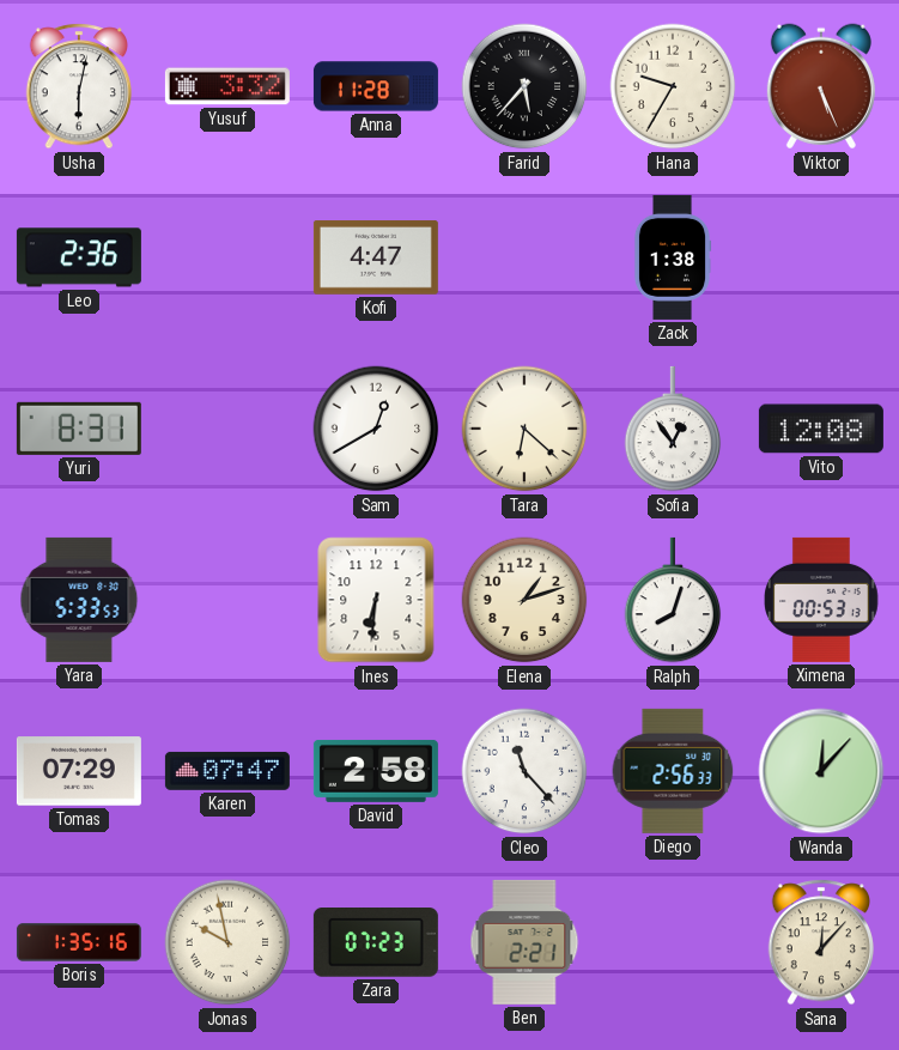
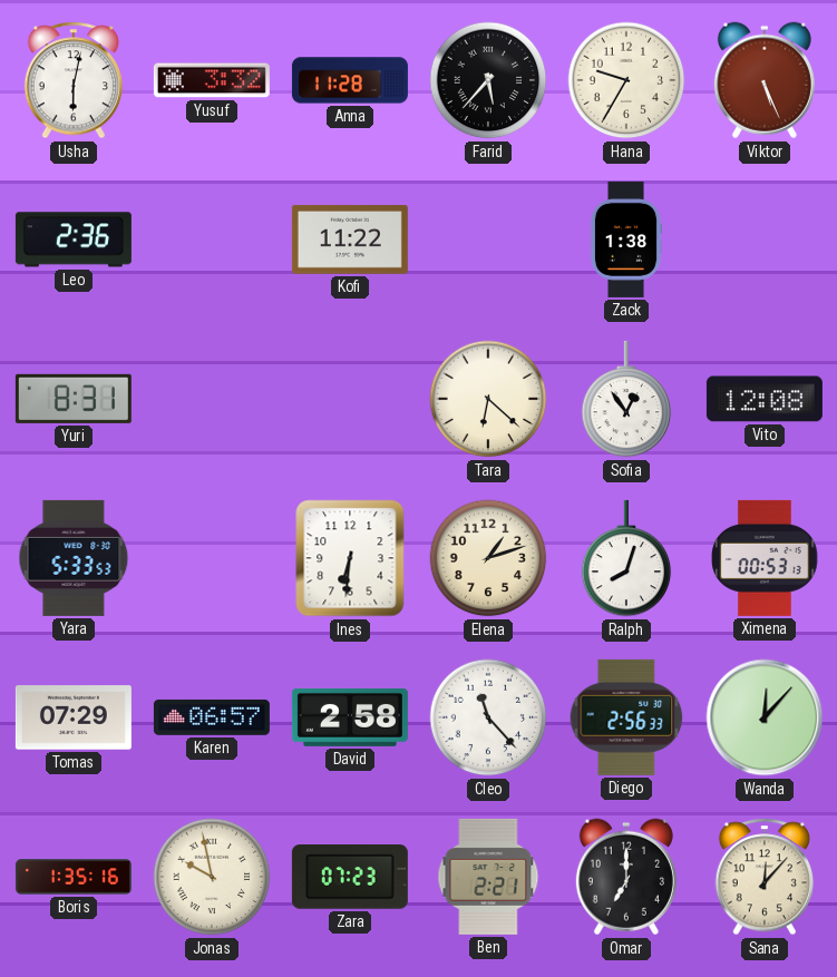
Kofi: 4:47 -> 11:22
Sam: 12:40 -> none
Karen: 07:47 -> 06:57
Omar: none -> 7:00
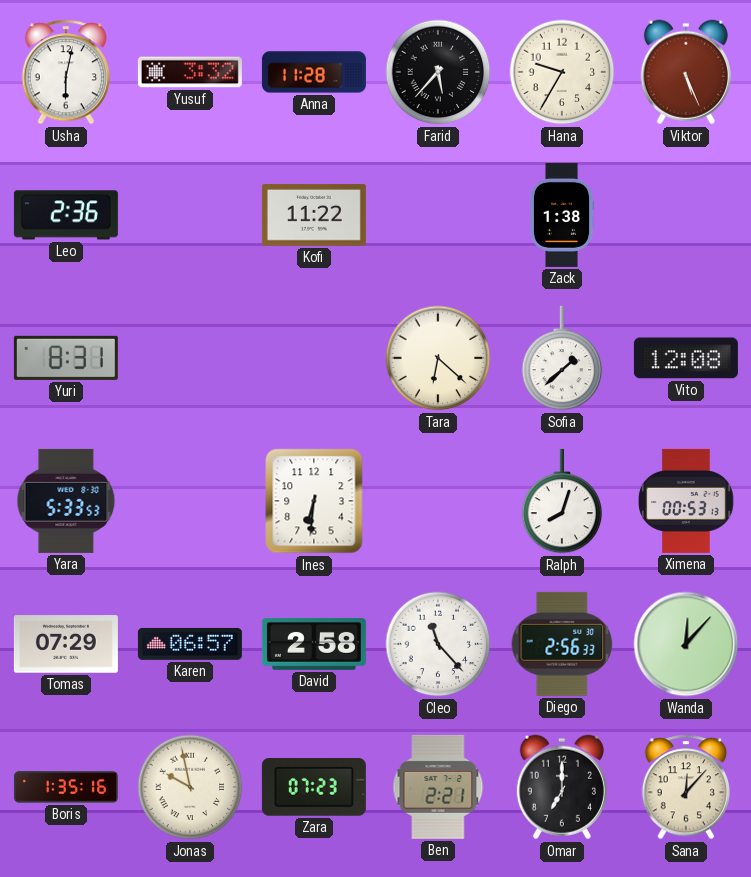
Sofia: 12:54 -> 1:38
Elena: 1:12 -> none
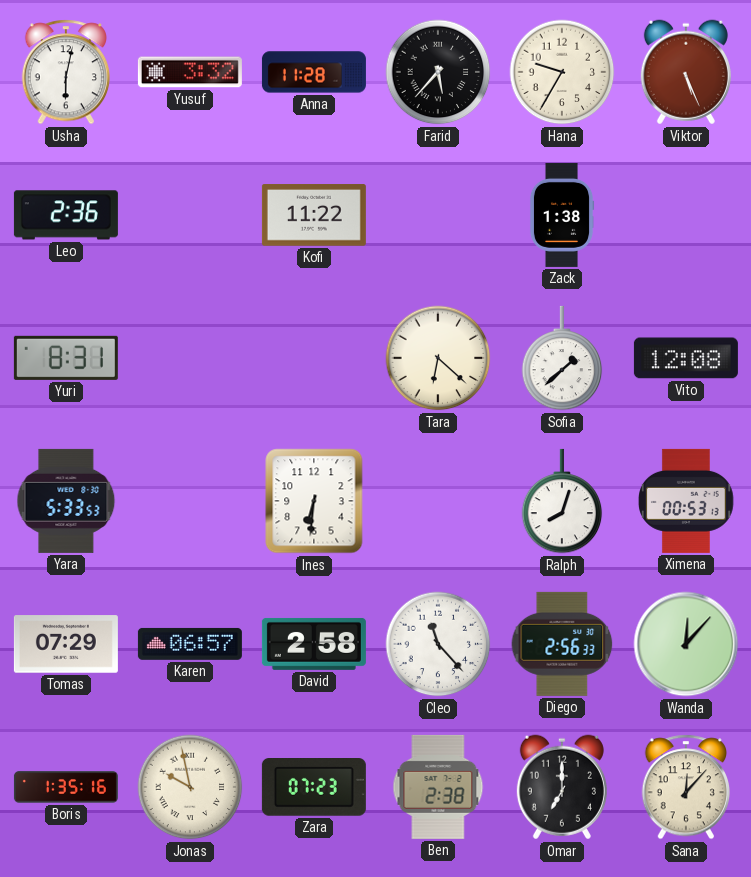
Ben: 2:21 -> 2:38
